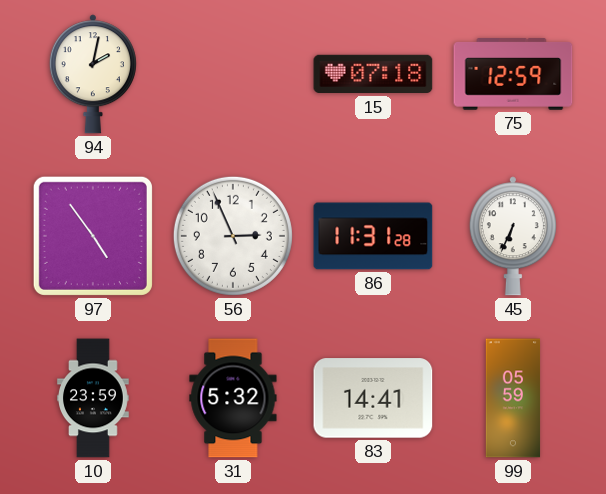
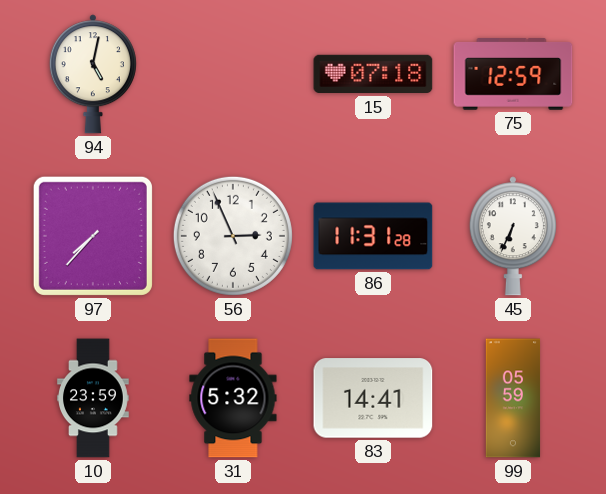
94: 2:02 -> 5:02
97: 4:54 -> 7:37
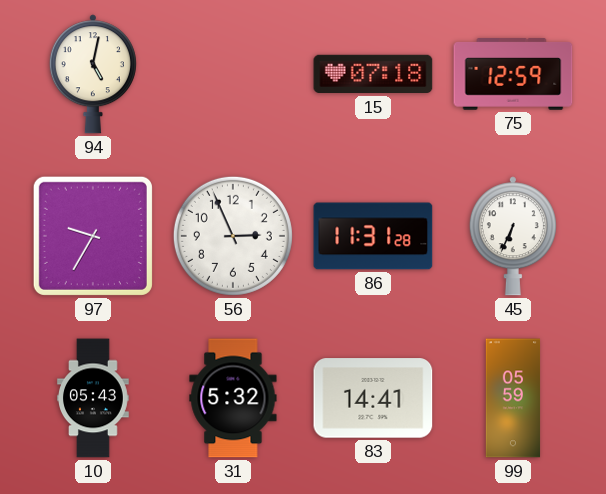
97: 7:37 -> 9:35
10: 23:59 -> 05:43
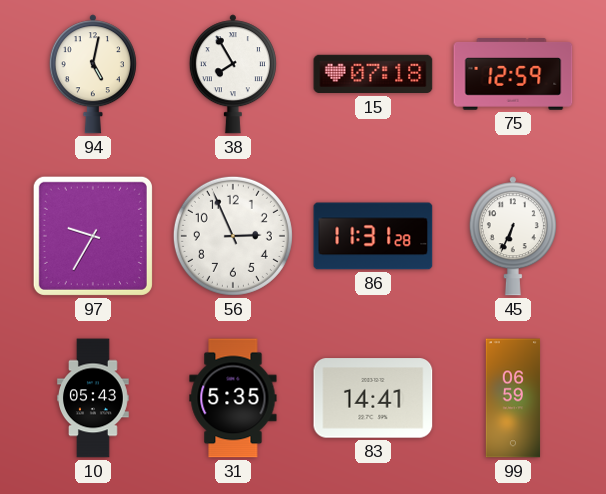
38: none -> 7:55
31: 5:32 -> 5:35
99: 05:59 -> 06:59
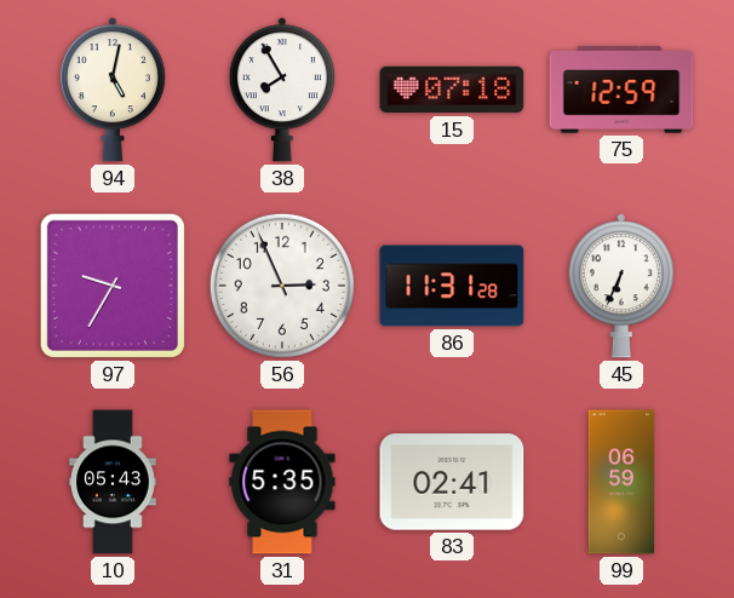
83: 14:41 -> 02:41
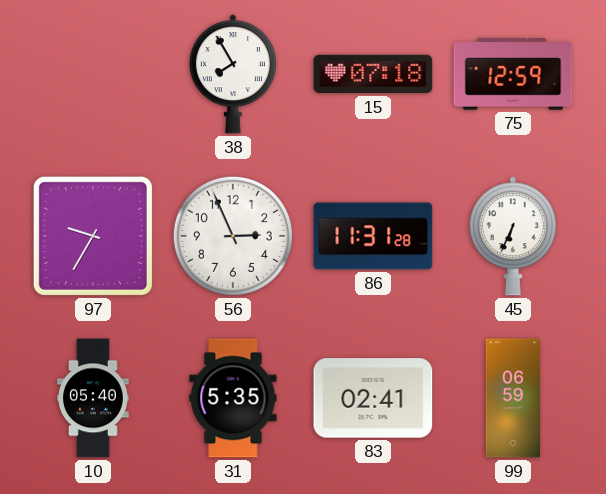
94: 5:02 -> none
10: 05:43 -> 05:40
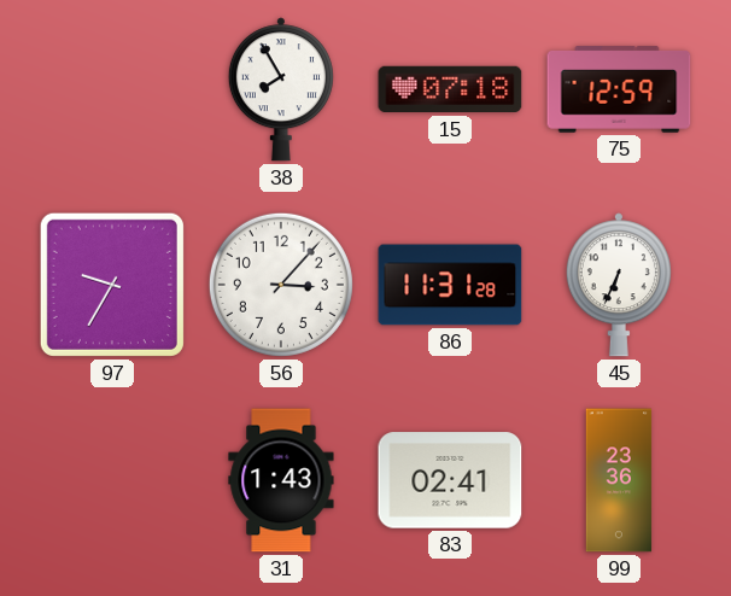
56: 2:56 -> 3:07
10: 05:40 -> none
31: 5:35 -> 1:43
99: 06:59 -> 23:36
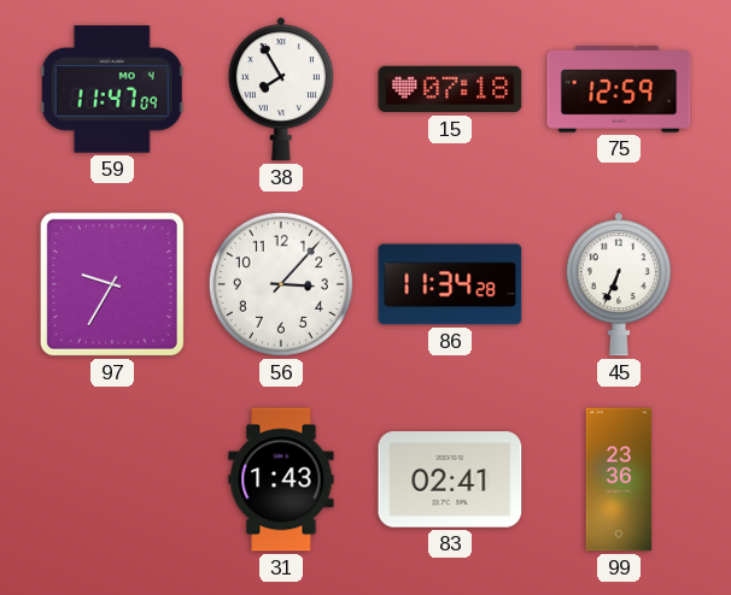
59: none -> 11:47
86: 11:31 -> 11:34
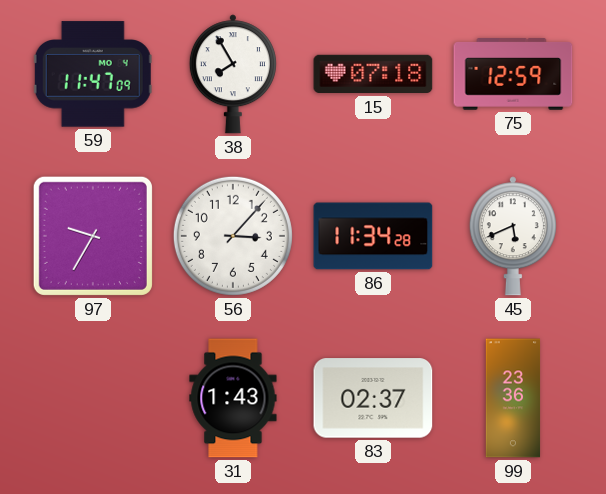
45: 6:34 -> 5:41
83: 02:41 -> 02:37
